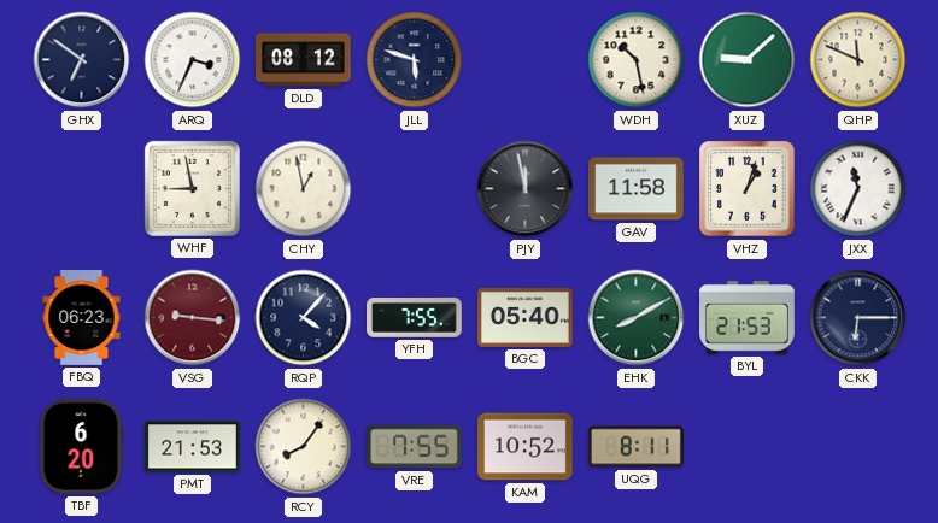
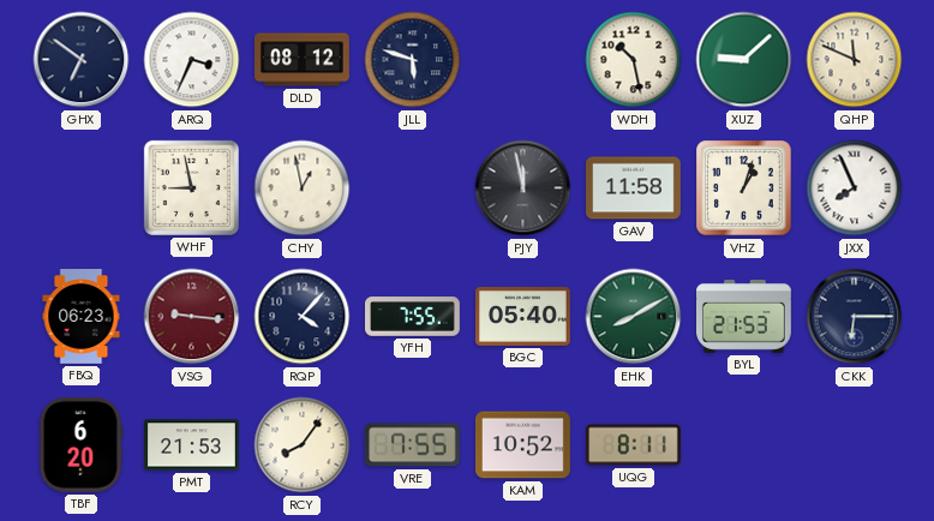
JXX: 11:34 -> 7:56
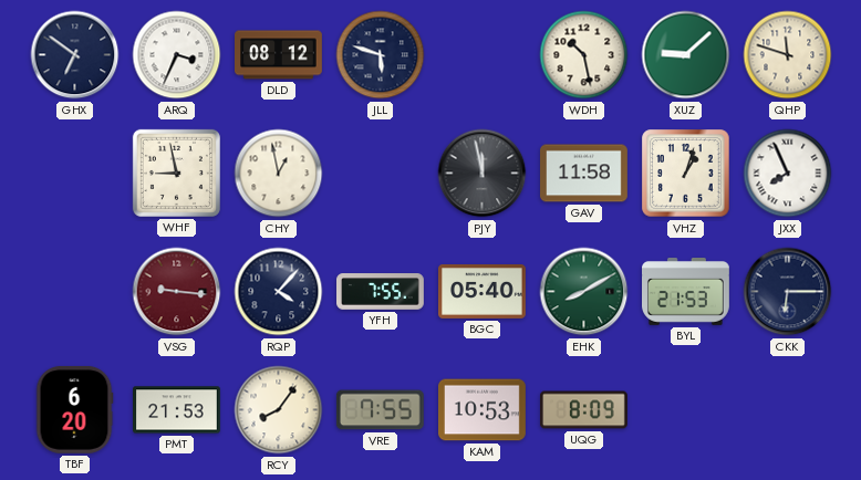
QHP: 11:49 -> 11:48
FBQ: 06:23 -> none
KAM: 10:52 -> 10:53
UQG: 8:11 -> 8:09
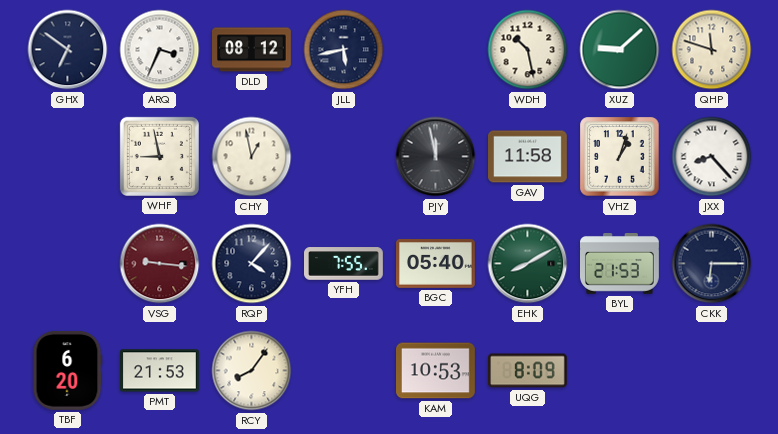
JLL: 5:48 -> 5:43
JXX: 7:56 -> 8:23
VRE: 7:55 -> none
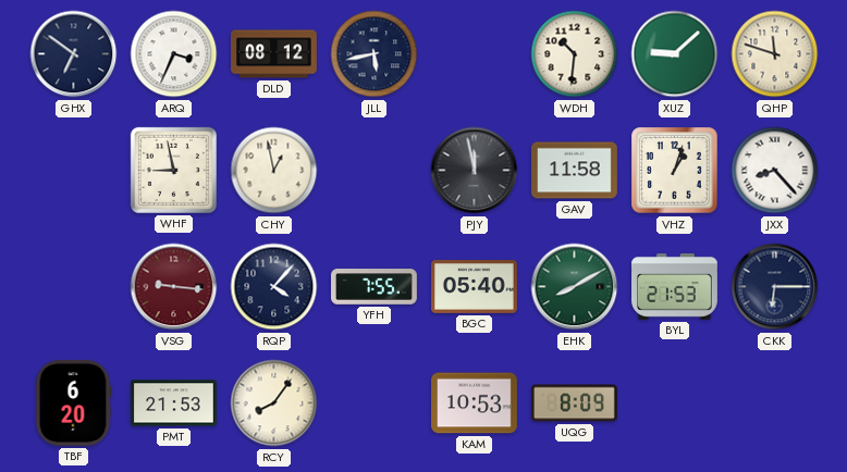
WDH: 10:28 -> 10:31
